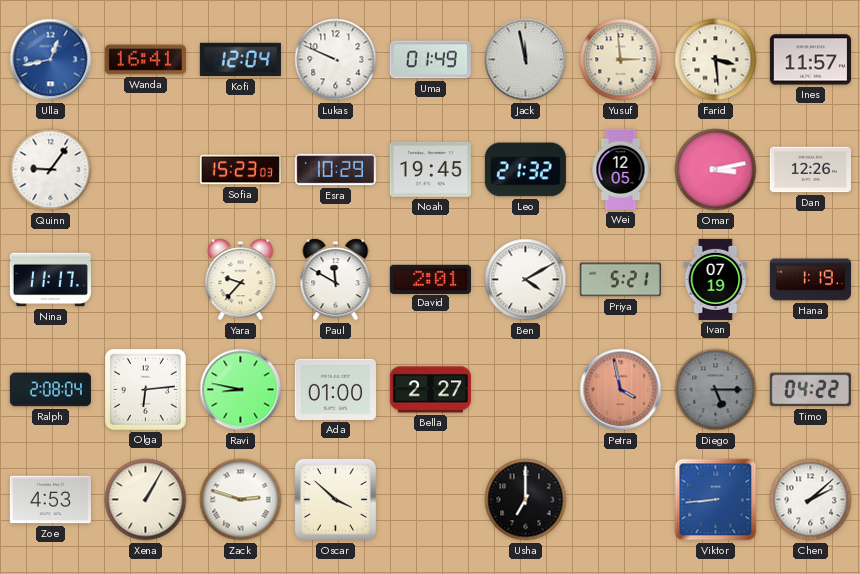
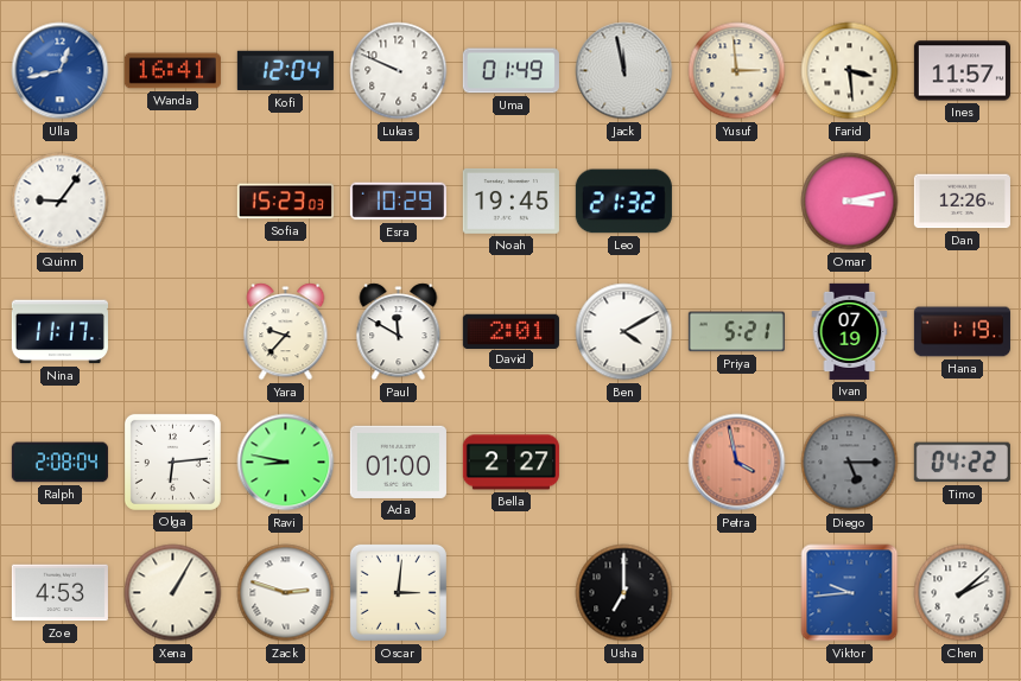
Wei: 12:05 -> none
Oscar: 3:52 -> 3:01
Viktor: 8:44 -> 9:44
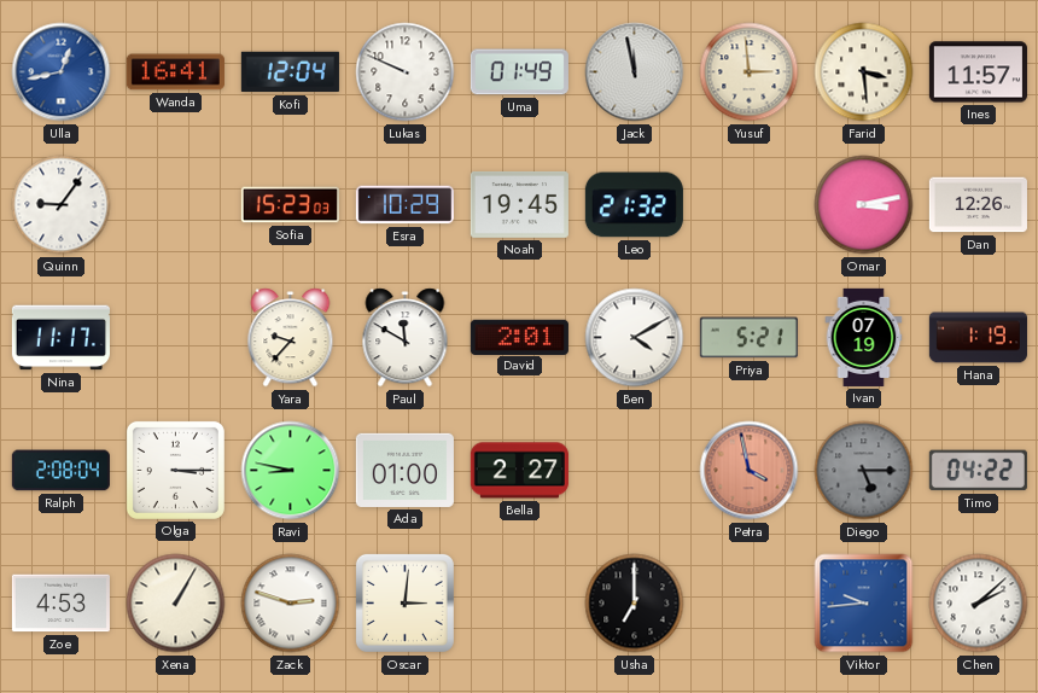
Olga: 6:14 -> 3:15
